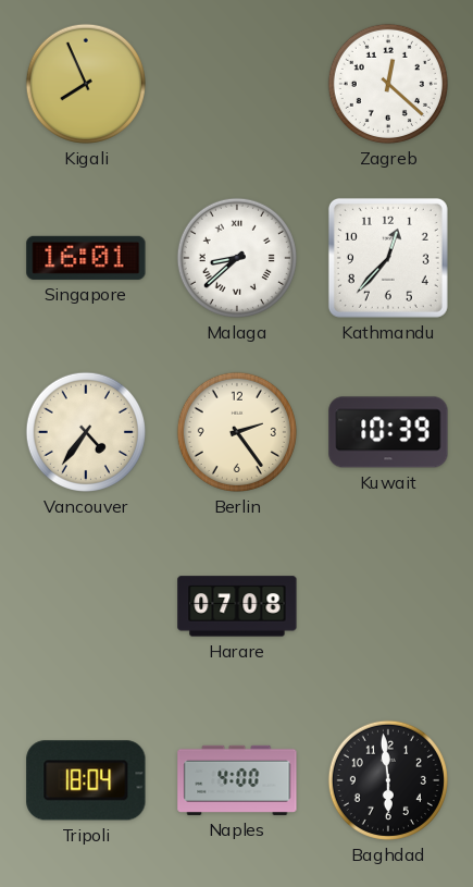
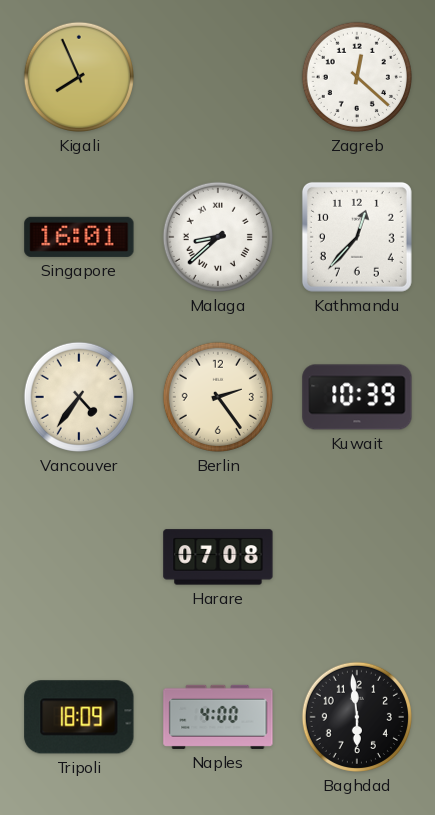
Tripoli: 18:04 -> 18:09
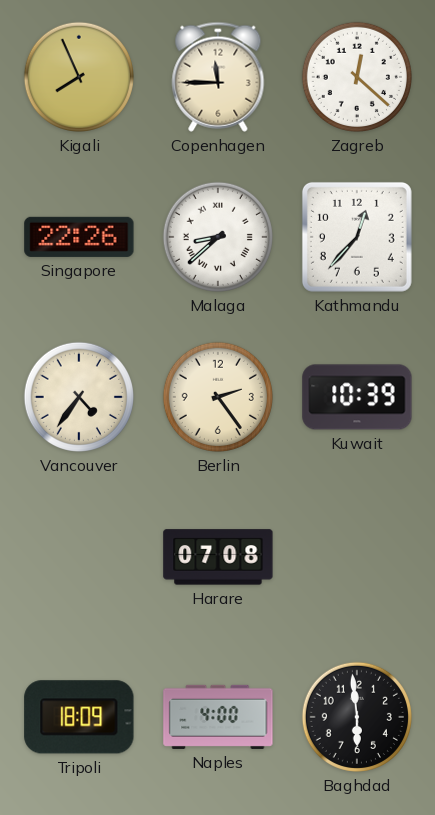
Copenhagen: none -> 11:45
Singapore: 16:01 -> 22:26
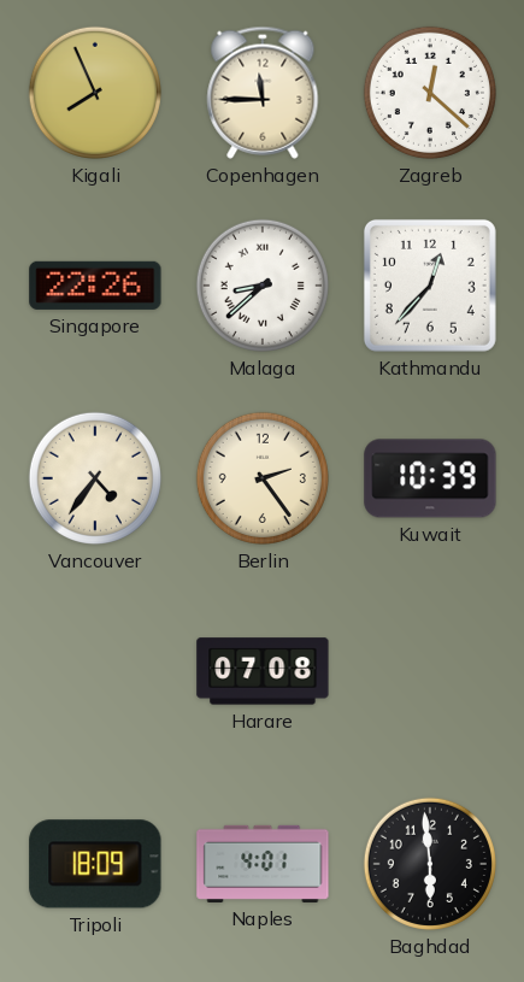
Naples: 4:00 -> 4:01
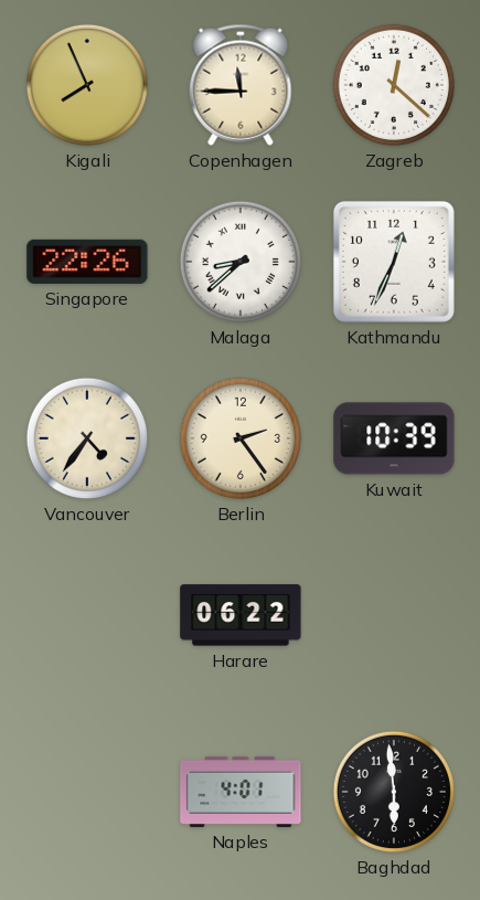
Kathmandu: 12:37 -> 12:34
Harare: 07:08 -> 06:22
Tripoli: 18:09 -> none
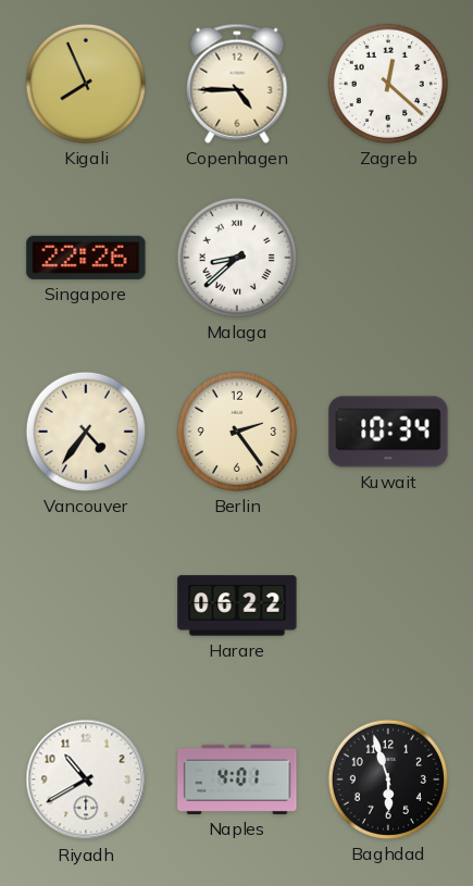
Copenhagen: 11:45 -> 4:45
Kathmandu: 12:34 -> none
Kuwait: 10:39 -> 10:34
Riyadh: none -> 10:40
Baghdad: 5:59 -> 5:57
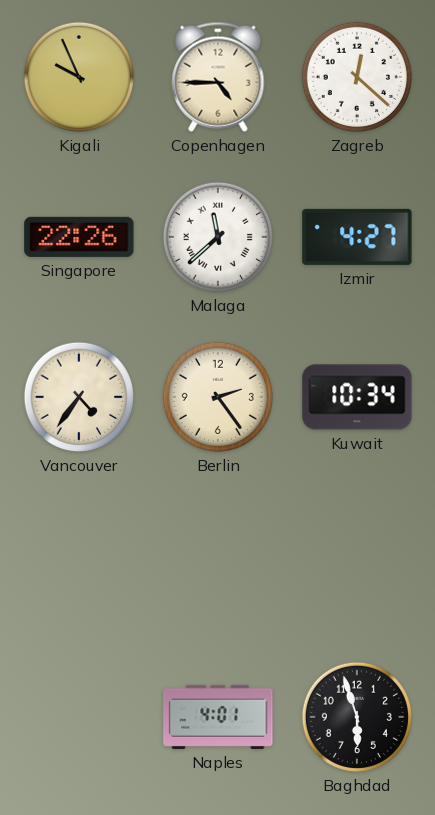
Kigali: 7:56 -> 9:56
Malaga: 8:38 -> 11:38
Izmir: none -> 4:27
Harare: 06:22 -> none
Riyadh: 10:40 -> none
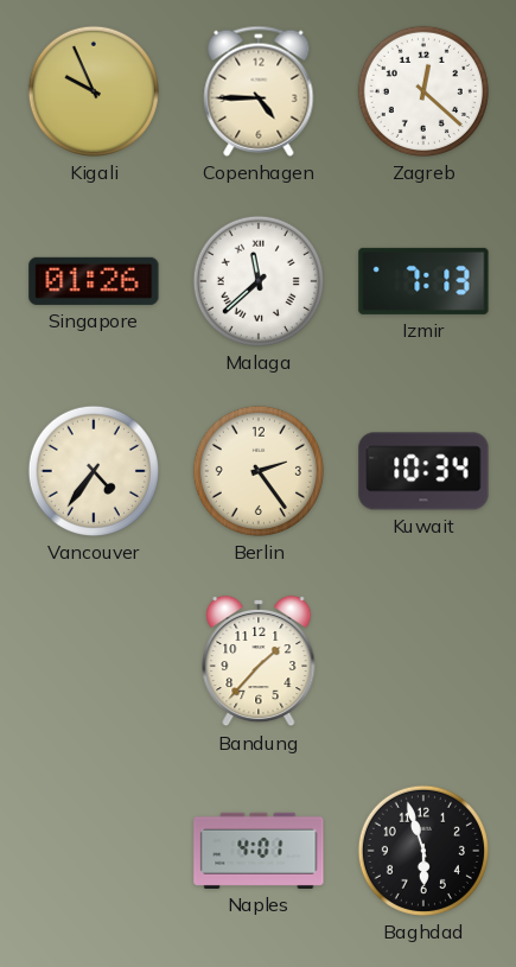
Singapore: 22:26 -> 01:26
Izmir: 4:27 -> 7:13
Bandung: none -> 1:37
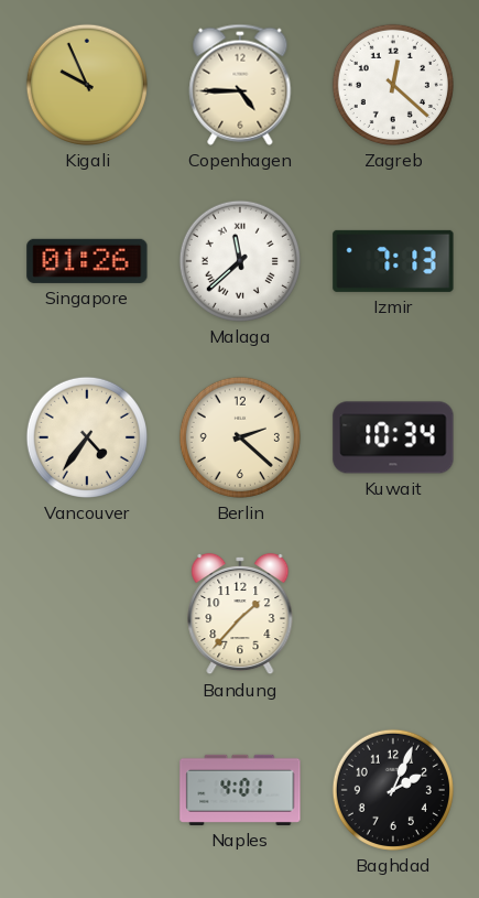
Berlin: 2:24 -> 2:22
Baghdad: 5:57 -> 2:04
